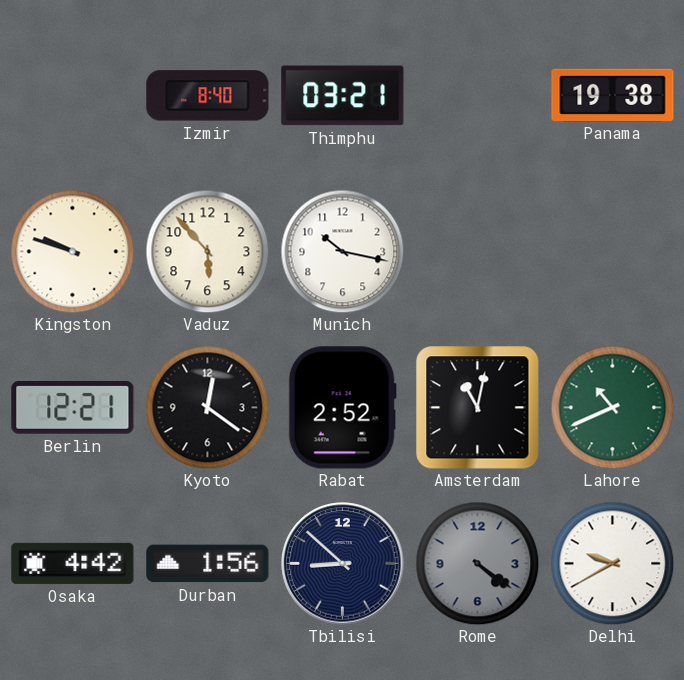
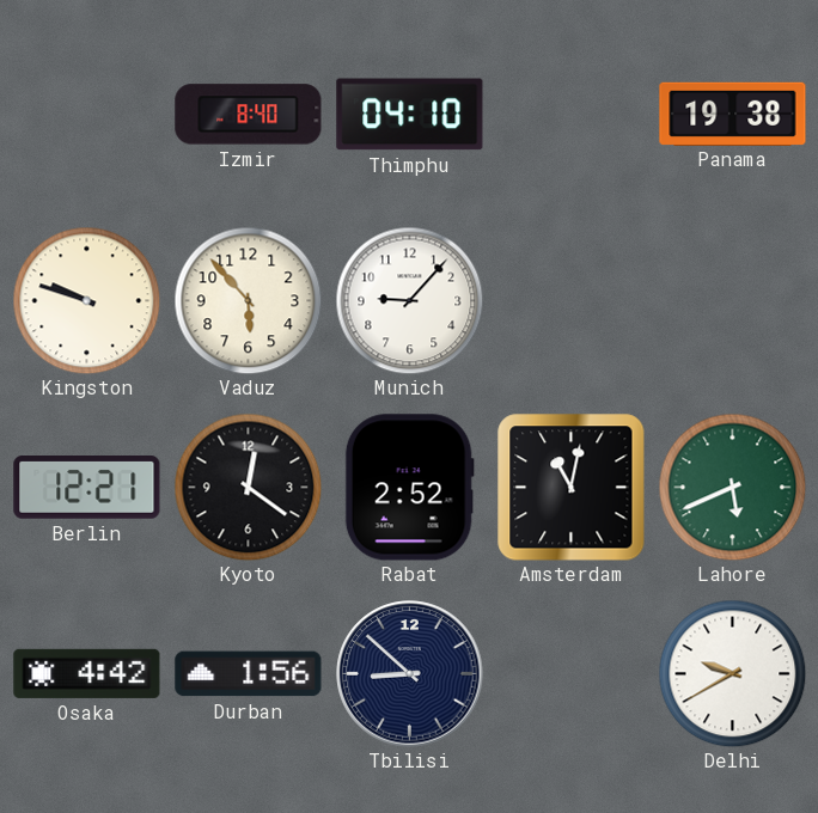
Thimphu: 03:21 -> 04:10
Munich: 10:17 -> 9:07
Lahore: 10:41 -> 5:41
Rome: 4:21 -> none
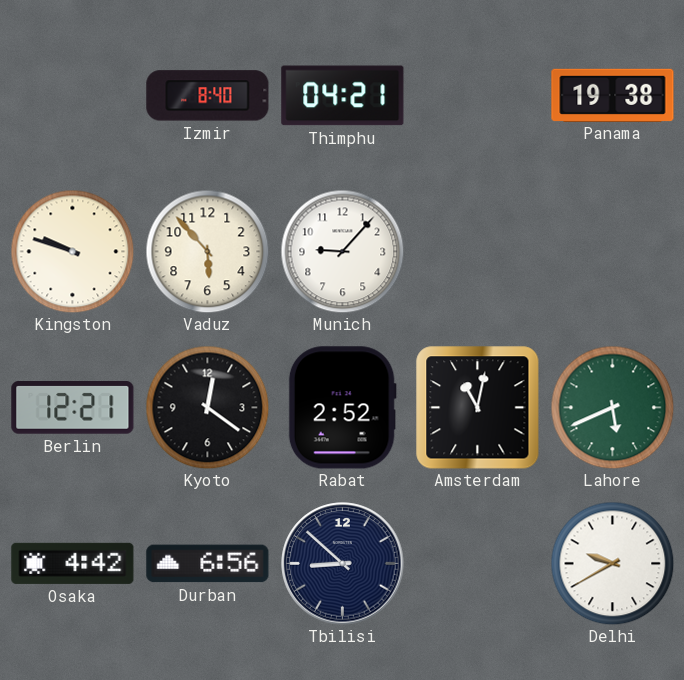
Thimphu: 04:10 -> 04:21
Durban: 1:56 -> 6:56
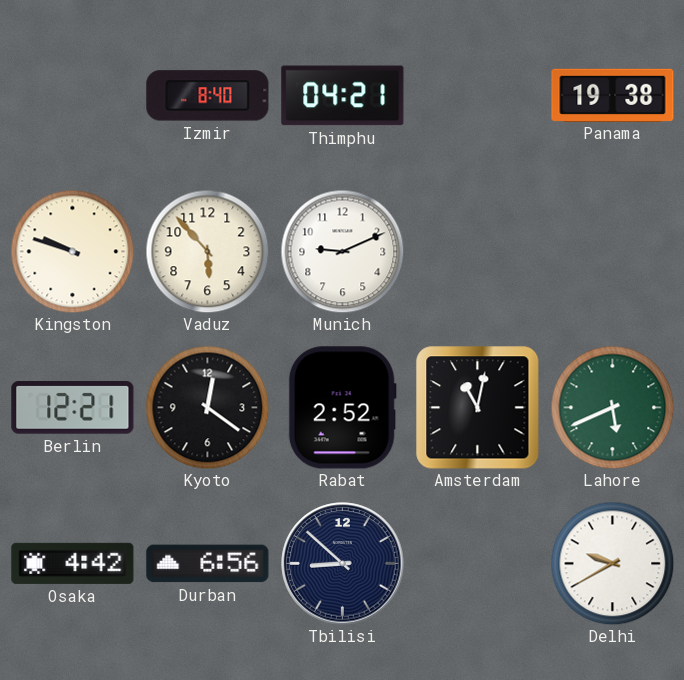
Munich: 9:07 -> 9:11
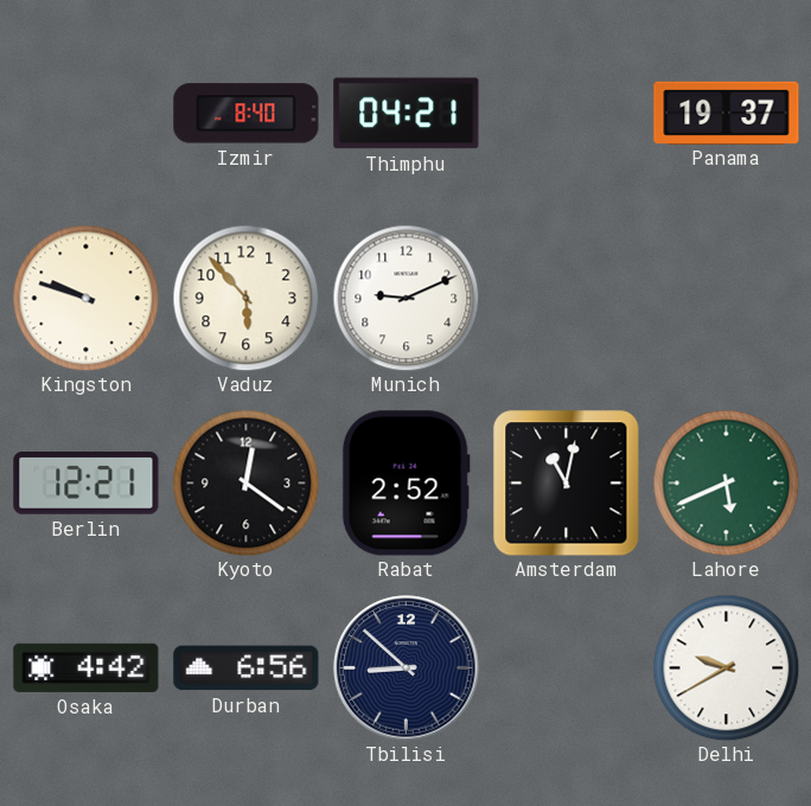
Panama: 19:38 -> 19:37
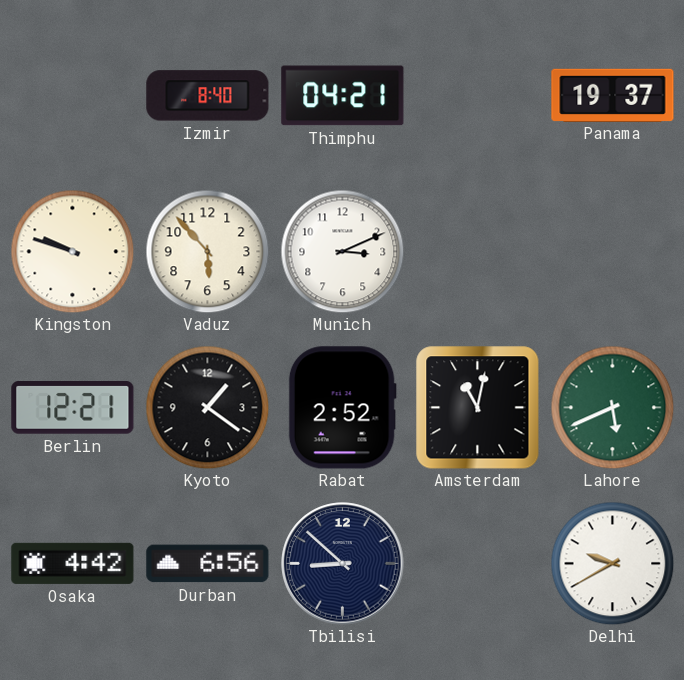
Munich: 9:11 -> 3:11
Kyoto: 12:21 -> 1:21
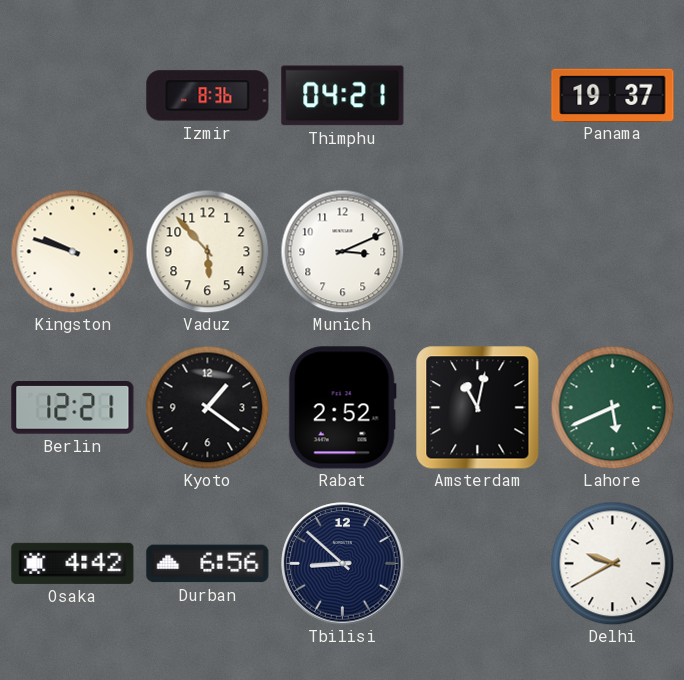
Izmir: 8:40 -> 8:36
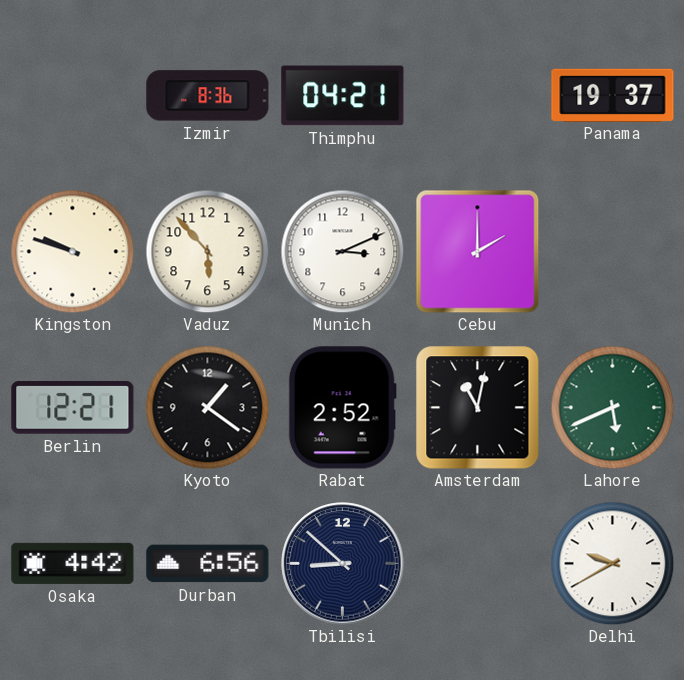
Cebu: none -> 2:00
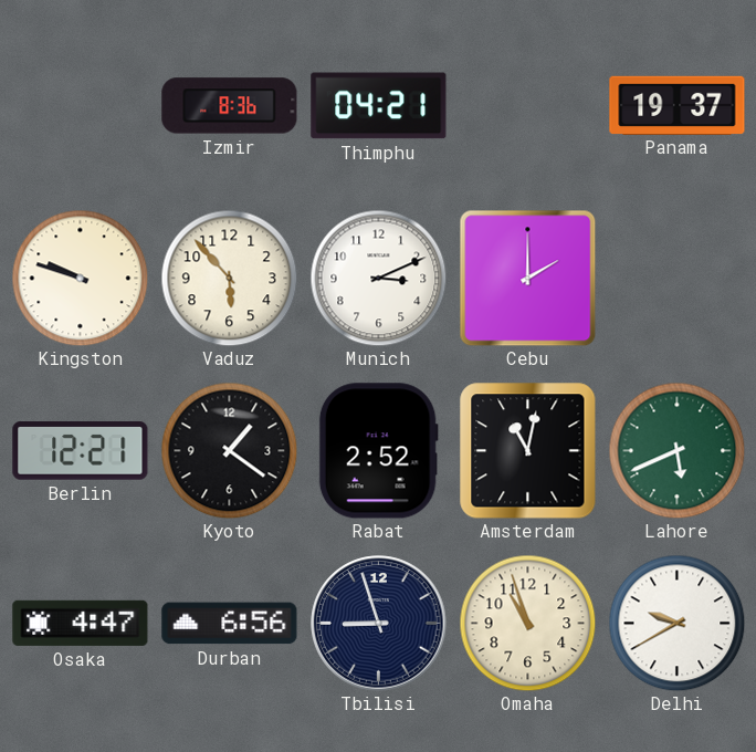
Osaka: 4:42 -> 4:47
Tbilisi: 8:52 -> 8:57
Omaha: none -> 10:57
